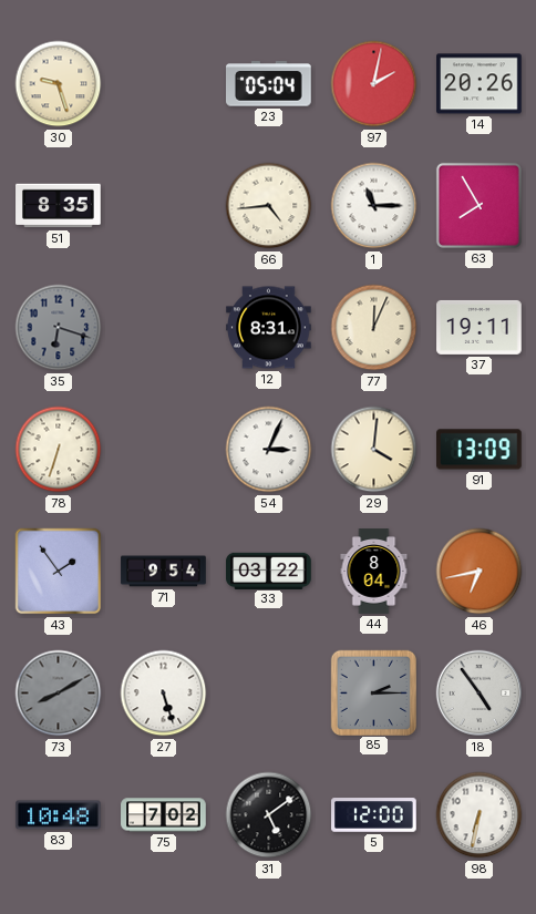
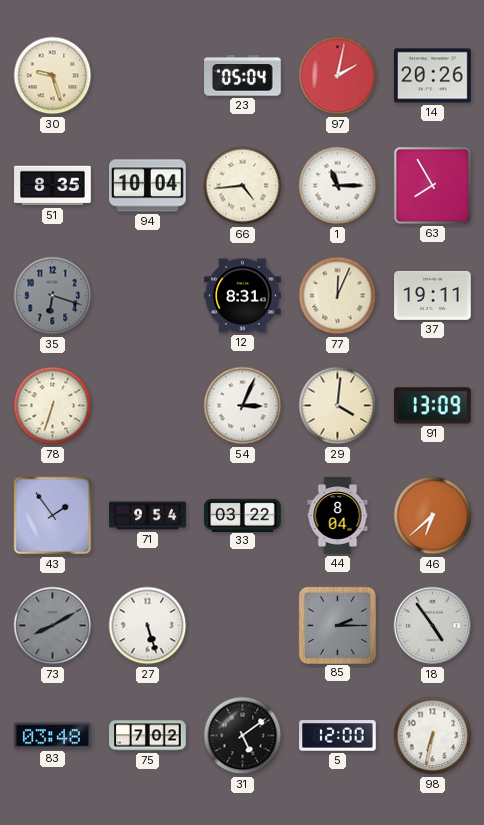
94: none -> 10:04
46: 6:43 -> 6:38
83: 10:48 -> 03:48
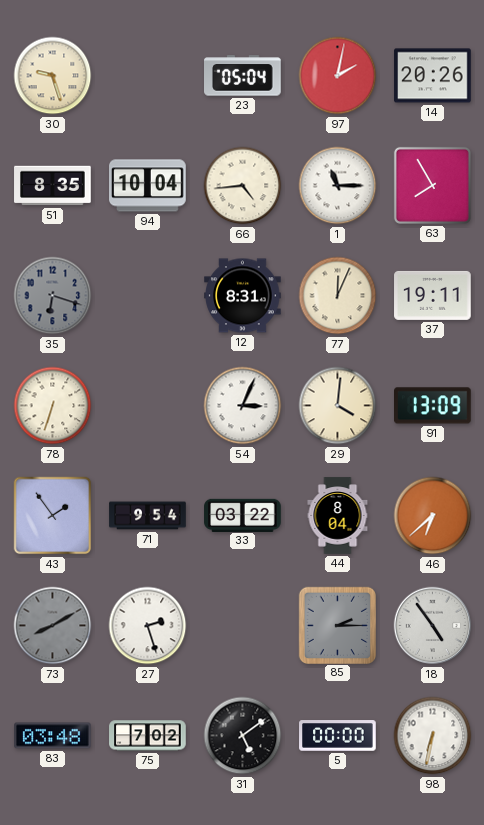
27: 5:27 -> 2:27
5: 12:00 -> 00:00
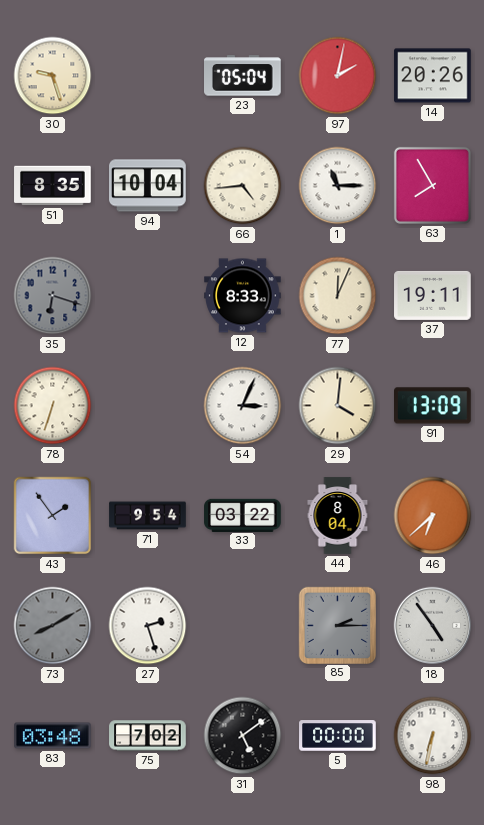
12: 8:31 -> 8:33
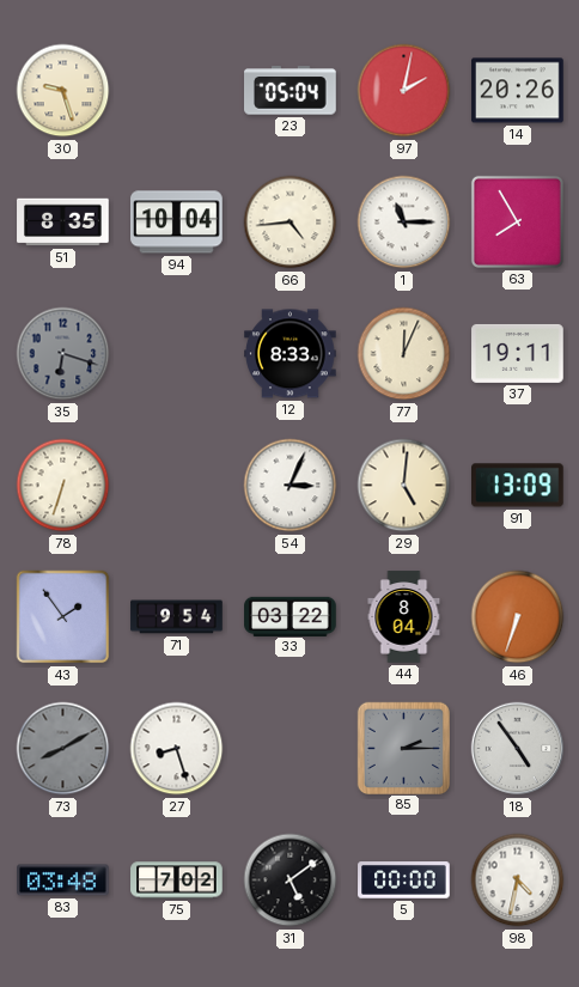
29: 4:01 -> 5:01
46: 6:38 -> 6:33
27: 2:27 -> 8:27
98: 6:32 -> 4:32
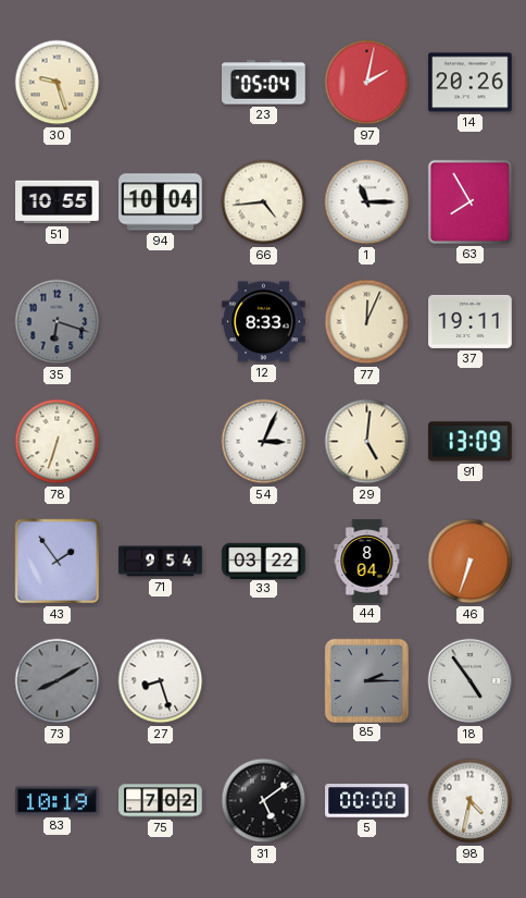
51: 8:35 -> 10:55
83: 03:48 -> 10:19
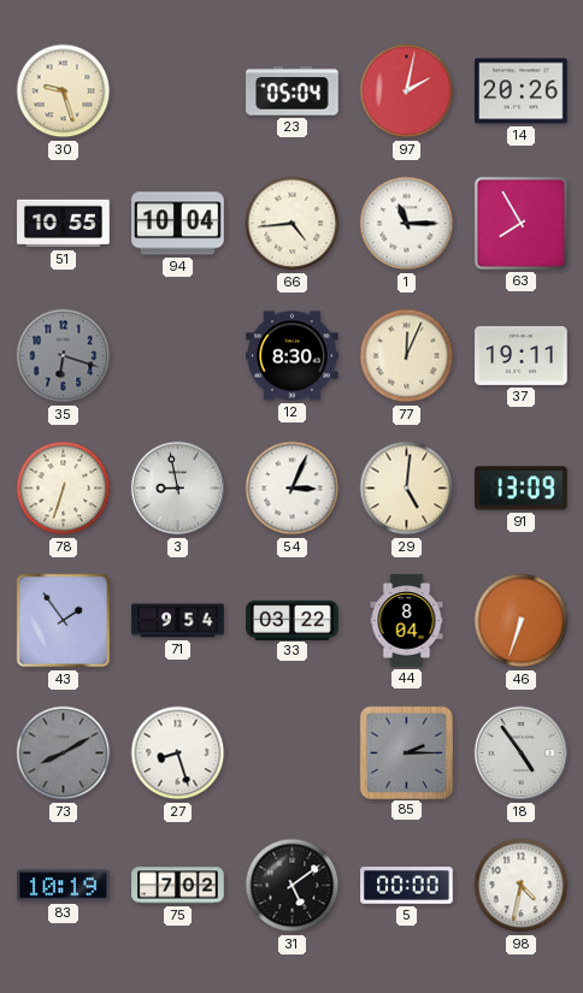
12: 8:33 -> 8:30
3: none -> 8:58
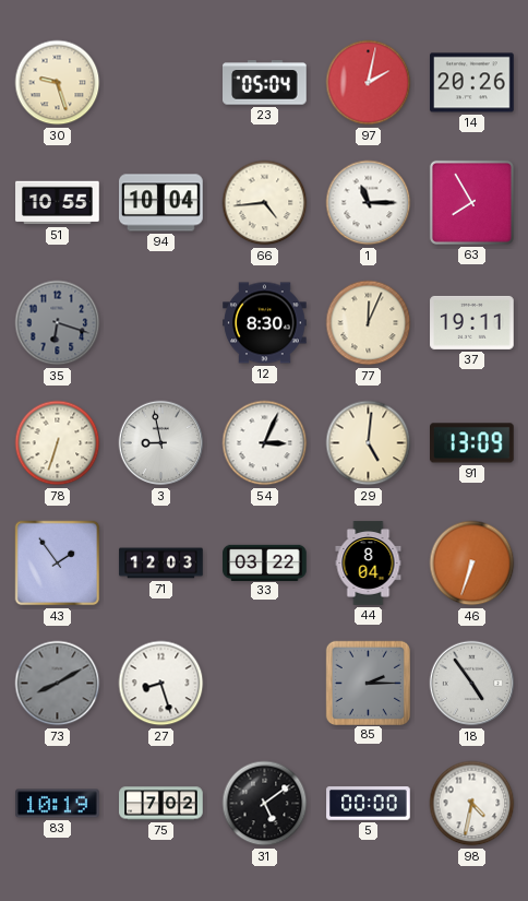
71: 9:54 -> 12:03
